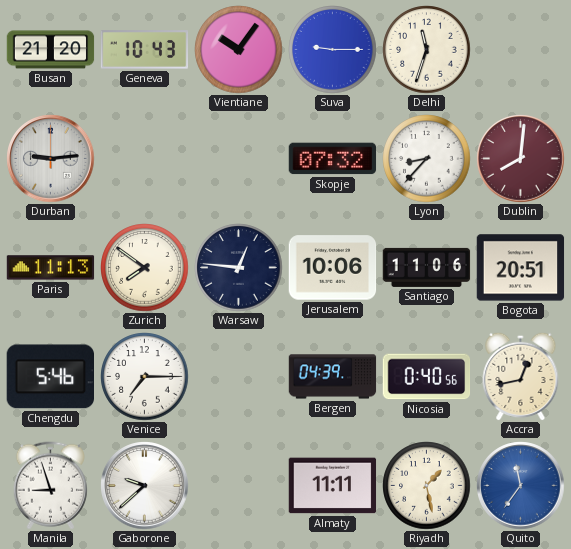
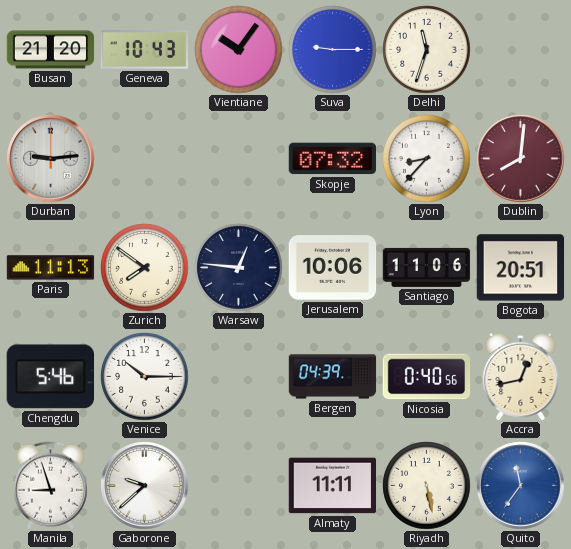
Venice: 7:15 -> 10:15
Riyadh: 1:28 -> 5:28
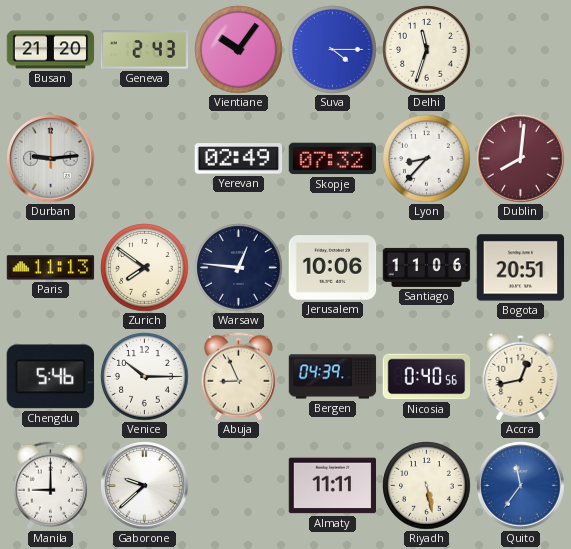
Geneva: 10:43 -> 2:43
Suva: 9:15 -> 4:15
Yerevan: none -> 02:49
Abuja: none -> 8:56
Manila: 8:57 -> 9:00
